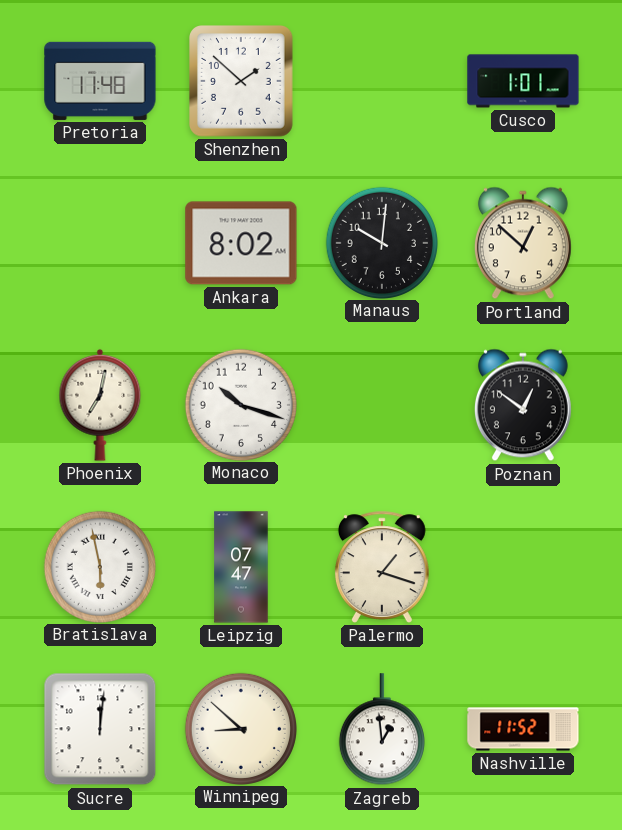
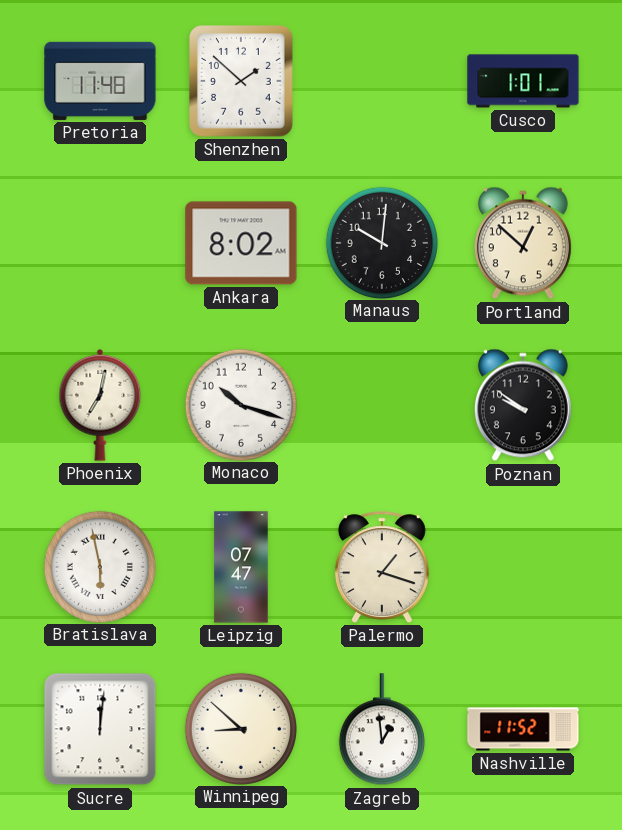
Poznan: 12:51 -> 9:51
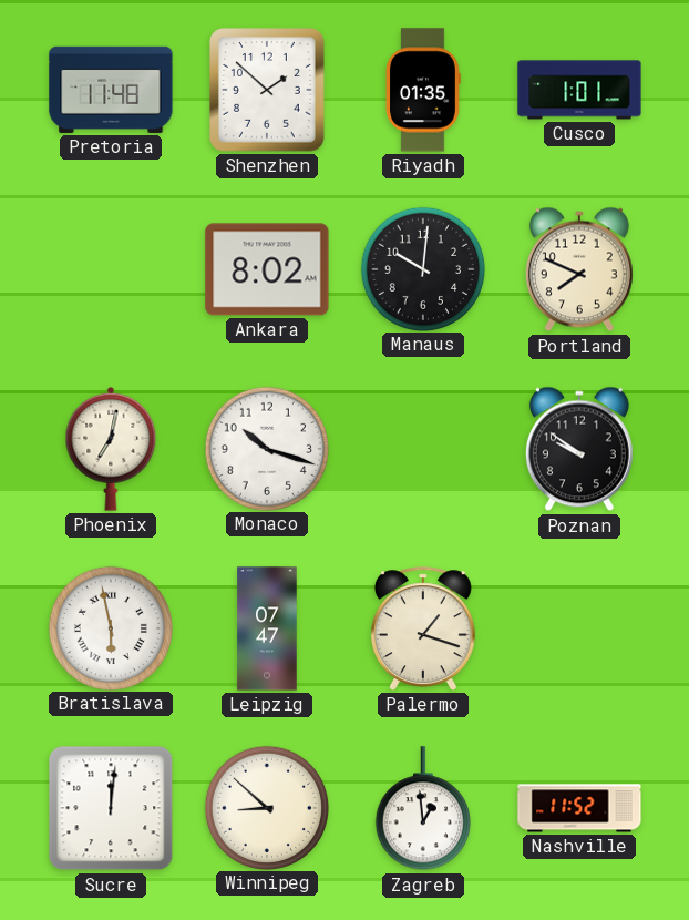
Riyadh: none -> 01:35
Portland: 12:52 -> 7:49
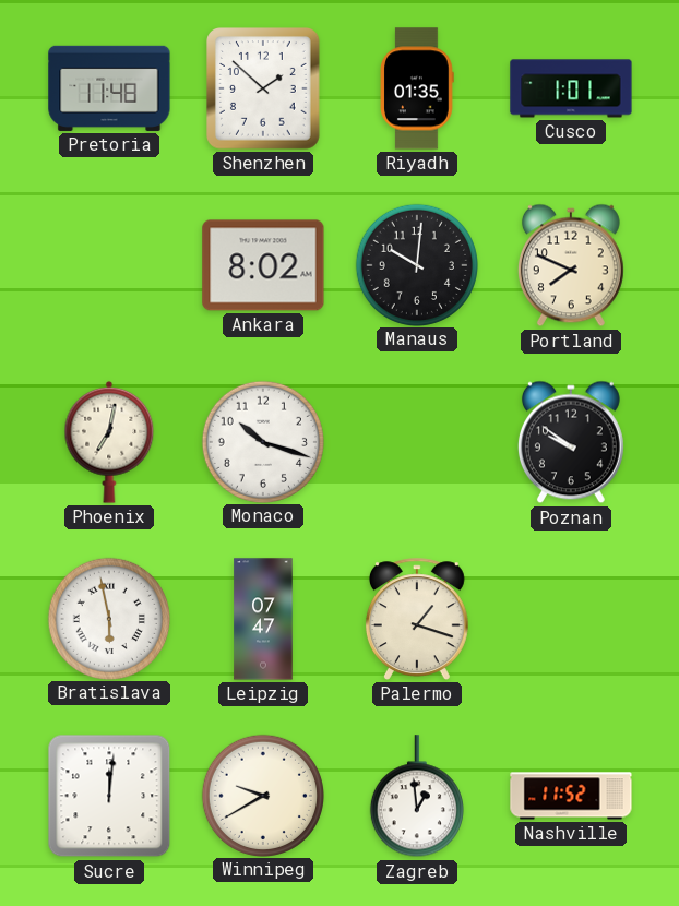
Winnipeg: 8:52 -> 9:40
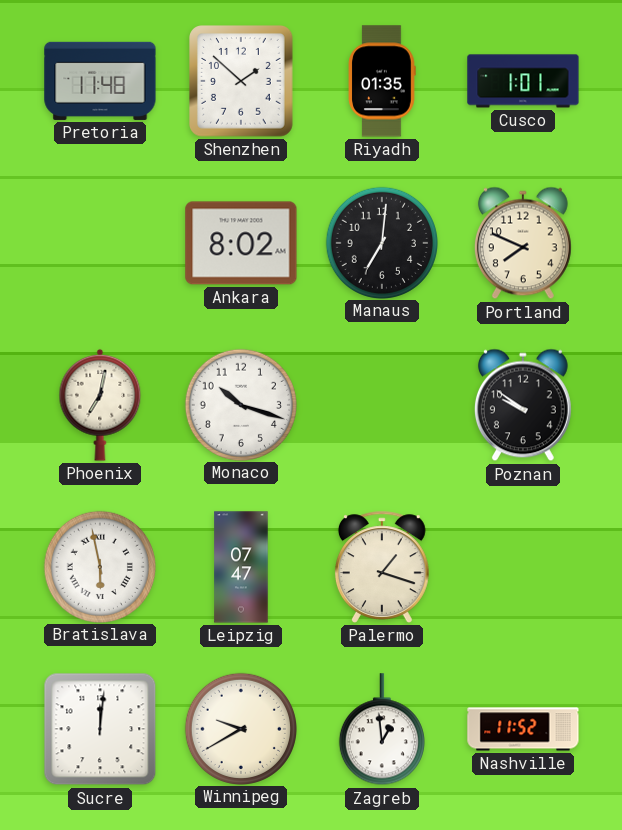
Manaus: 10:01 -> 7:01
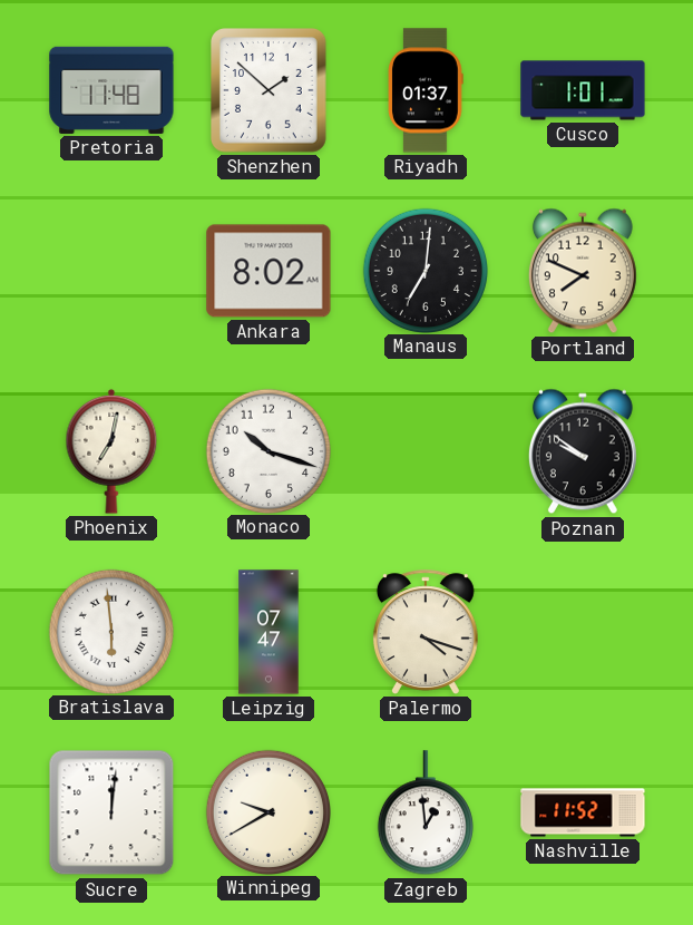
Riyadh: 01:35 -> 01:37
Bratislava: 5:58 -> 5:59
Palermo: 1:18 -> 4:18
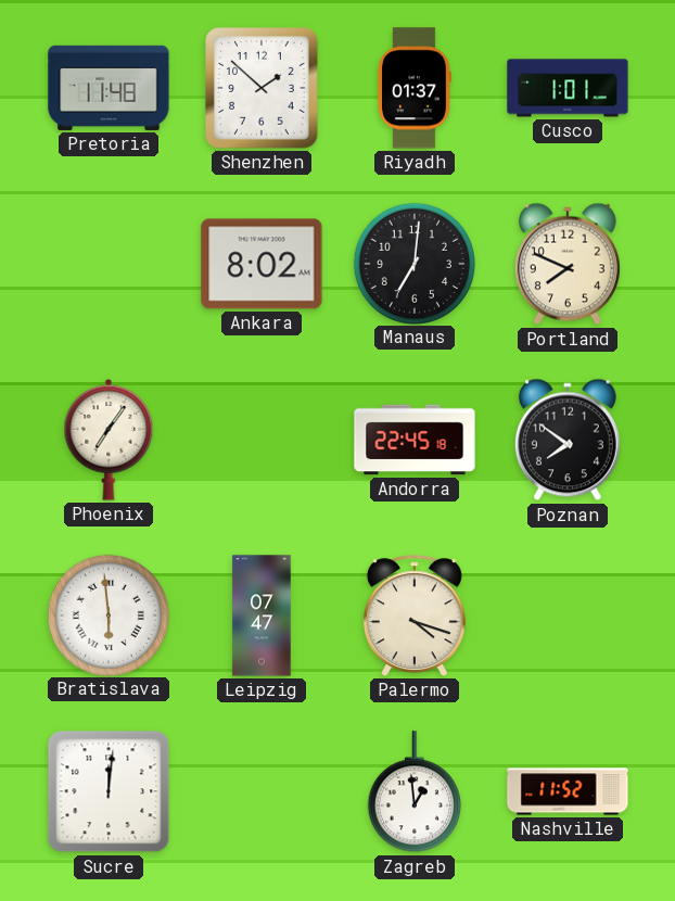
Phoenix: 7:02 -> 7:06
Monaco: 10:18 -> none
Andorra: none -> 22:45
Poznan: 9:51 -> 7:51
Winnipeg: 9:40 -> none
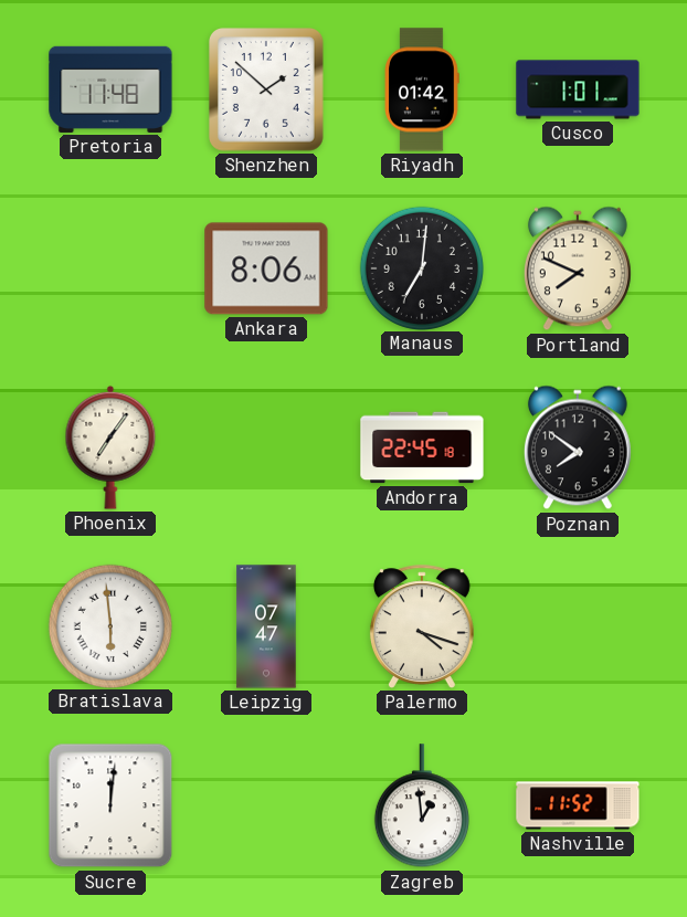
Riyadh: 01:37 -> 01:42
Ankara: 8:02 -> 8:06
